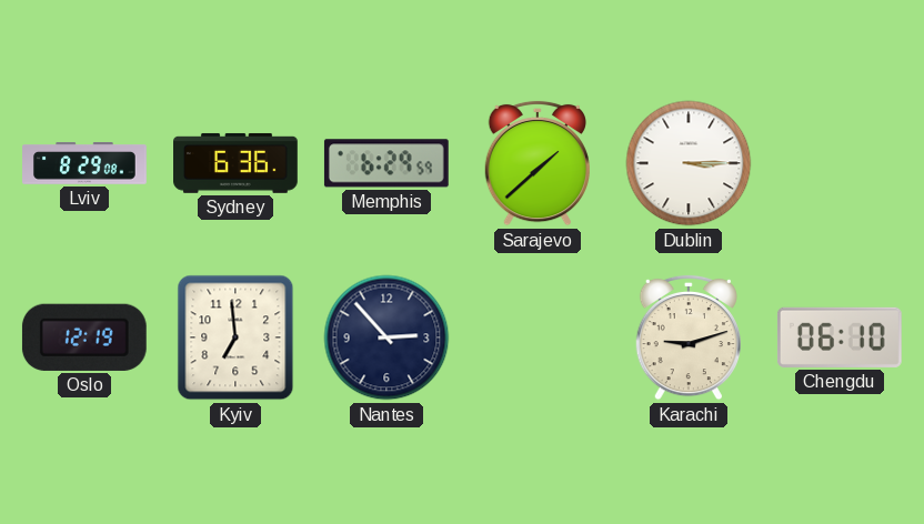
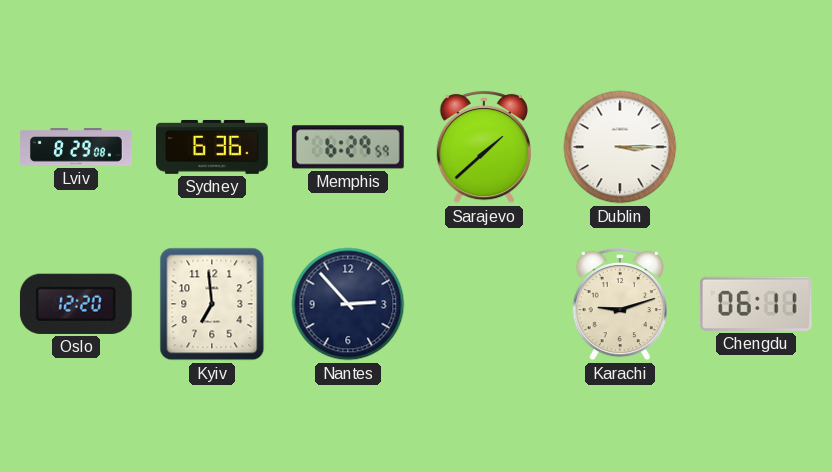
Oslo: 12:19 -> 12:20
Chengdu: 06:10 -> 06:11
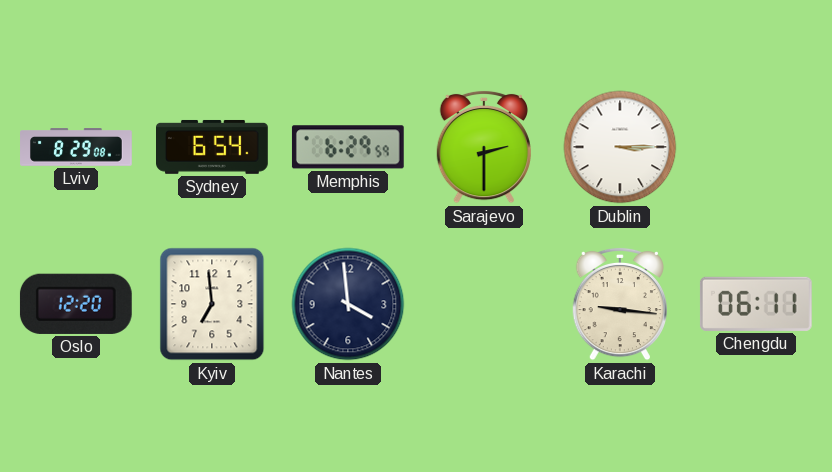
Sydney: 6:36 -> 6:54
Sarajevo: 1:38 -> 2:30
Nantes: 2:53 -> 3:59
Karachi: 9:12 -> 9:16
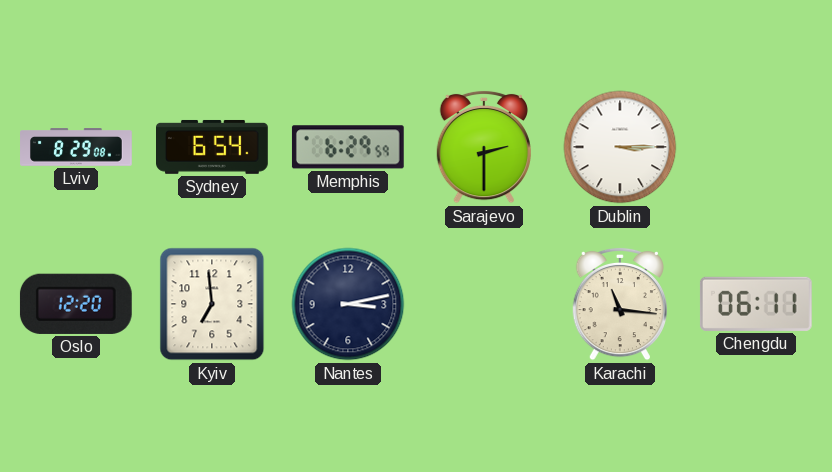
Nantes: 3:59 -> 3:13
Karachi: 9:16 -> 11:16
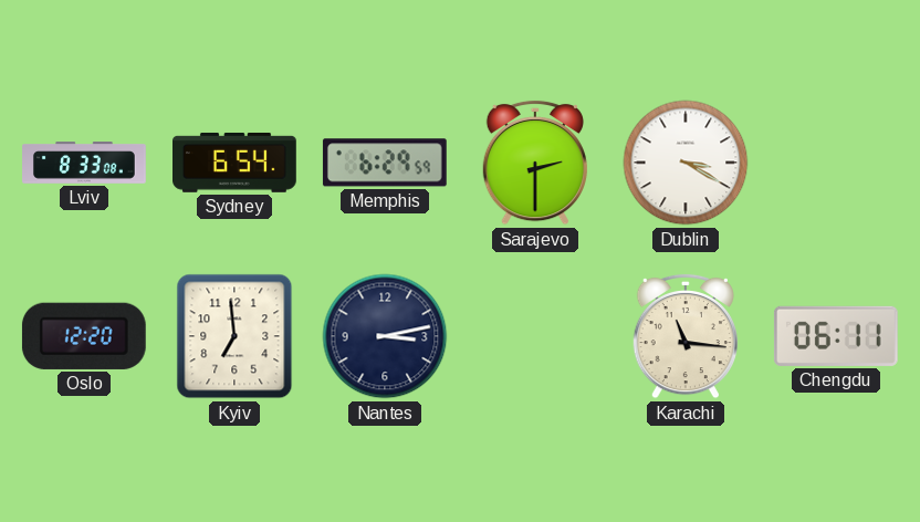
Lviv: 8:29 -> 8:33
Dublin: 3:15 -> 3:20
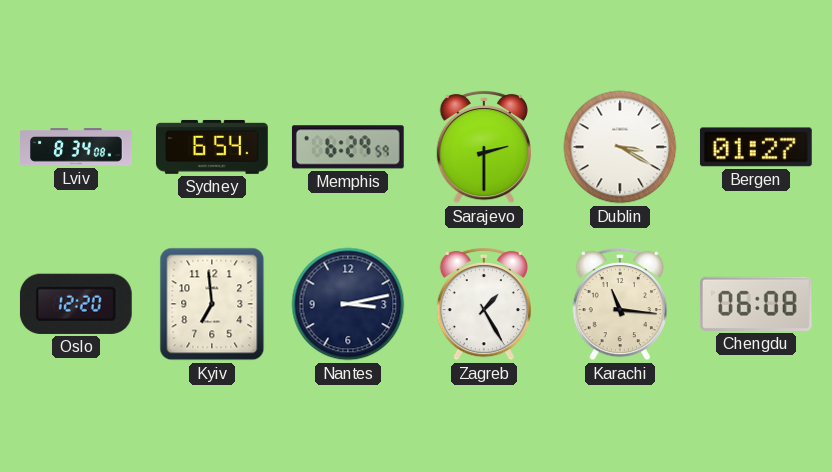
Lviv: 8:33 -> 8:34
Bergen: none -> 01:27
Zagreb: none -> 1:25
Chengdu: 06:11 -> 06:08
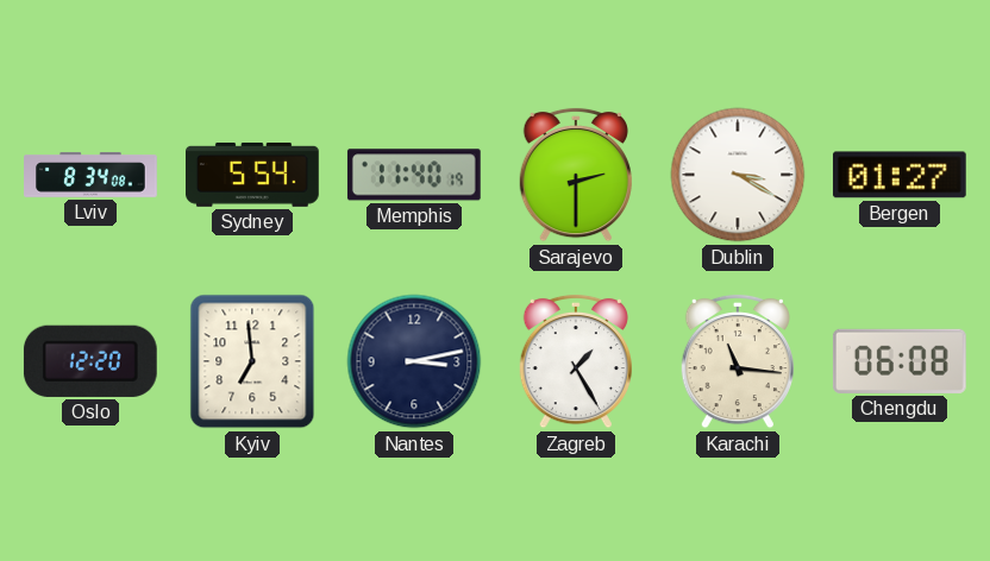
Sydney: 6:54 -> 5:54
Memphis: 6:29 -> 11:40
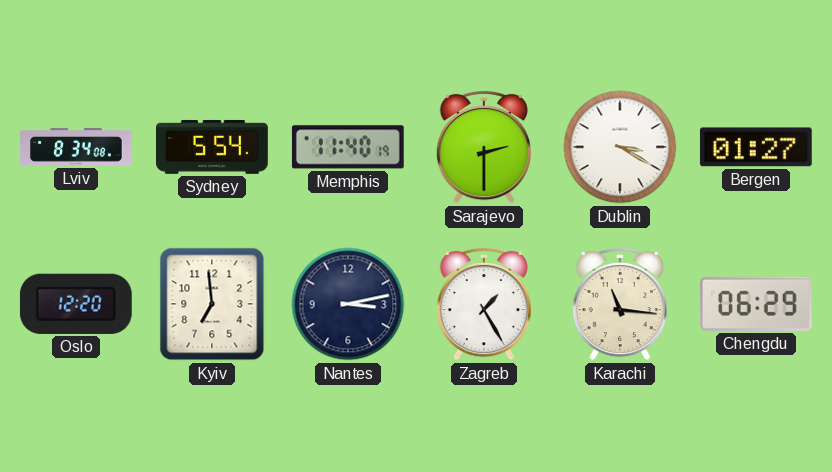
Chengdu: 06:08 -> 06:29
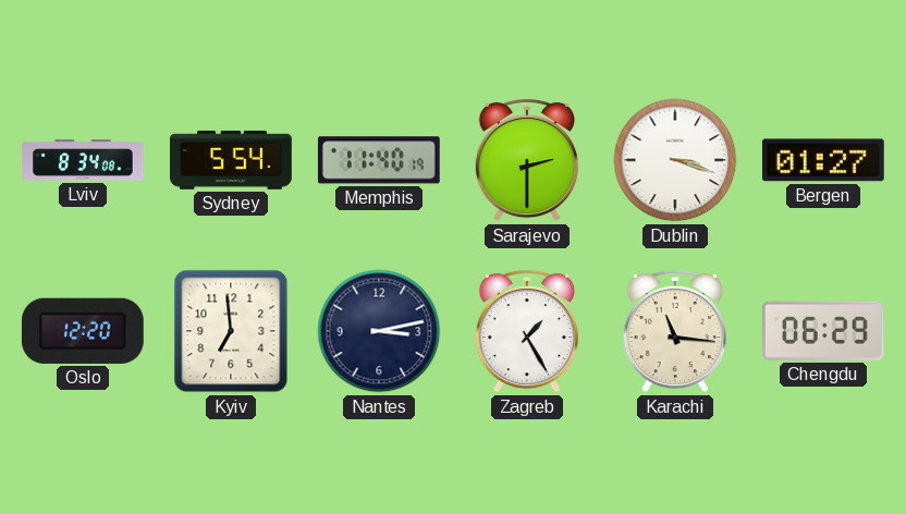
Dublin: 3:20 -> 3:18
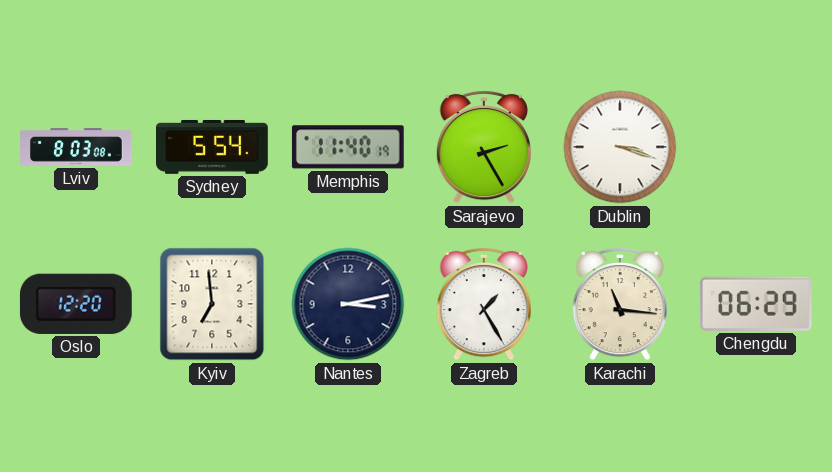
Lviv: 8:34 -> 8:03
Sarajevo: 2:30 -> 2:25
Bergen: 01:27 -> none
